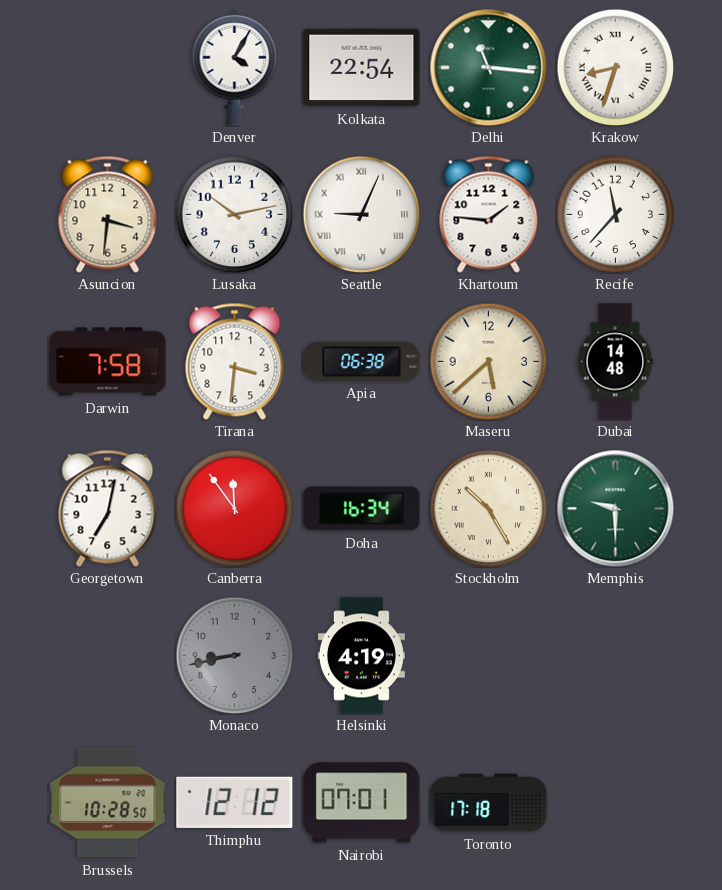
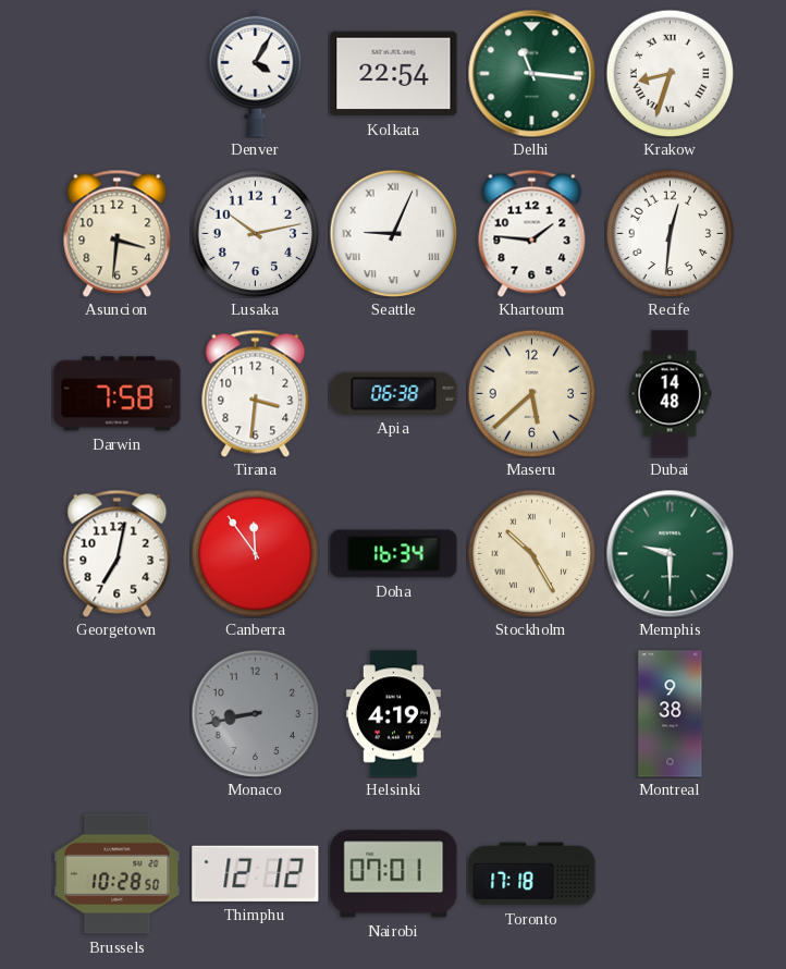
Recife: 11:37 -> 12:31
Montreal: none -> 9:38
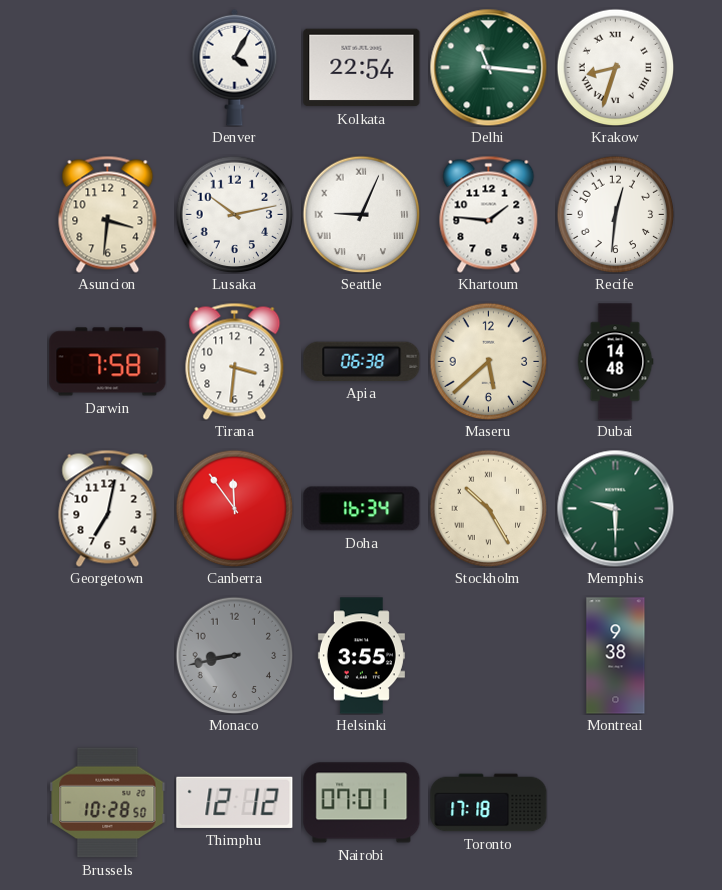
Helsinki: 4:19 -> 3:55
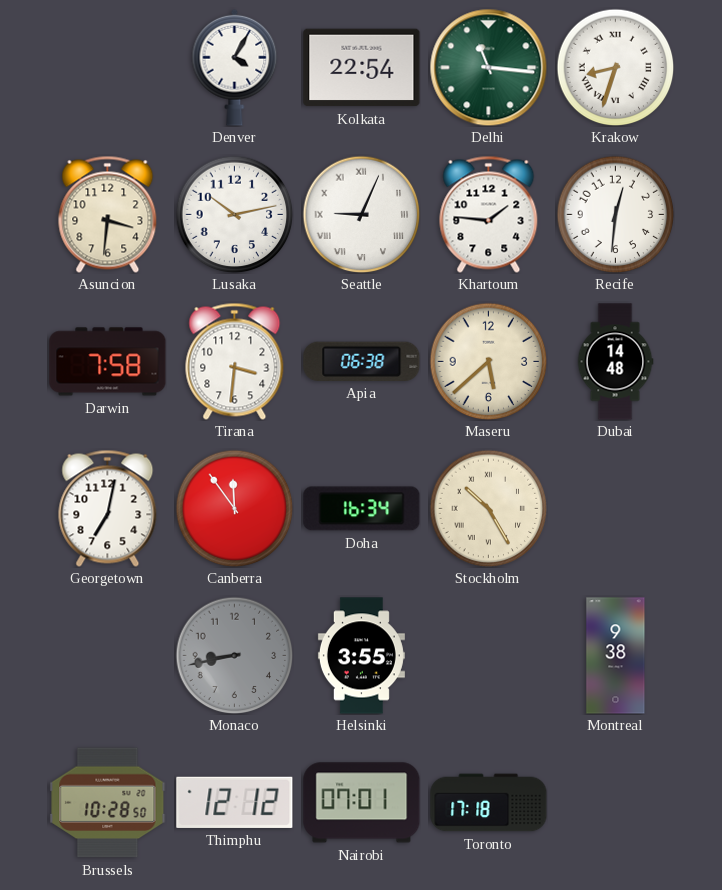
Memphis: 9:30 -> none
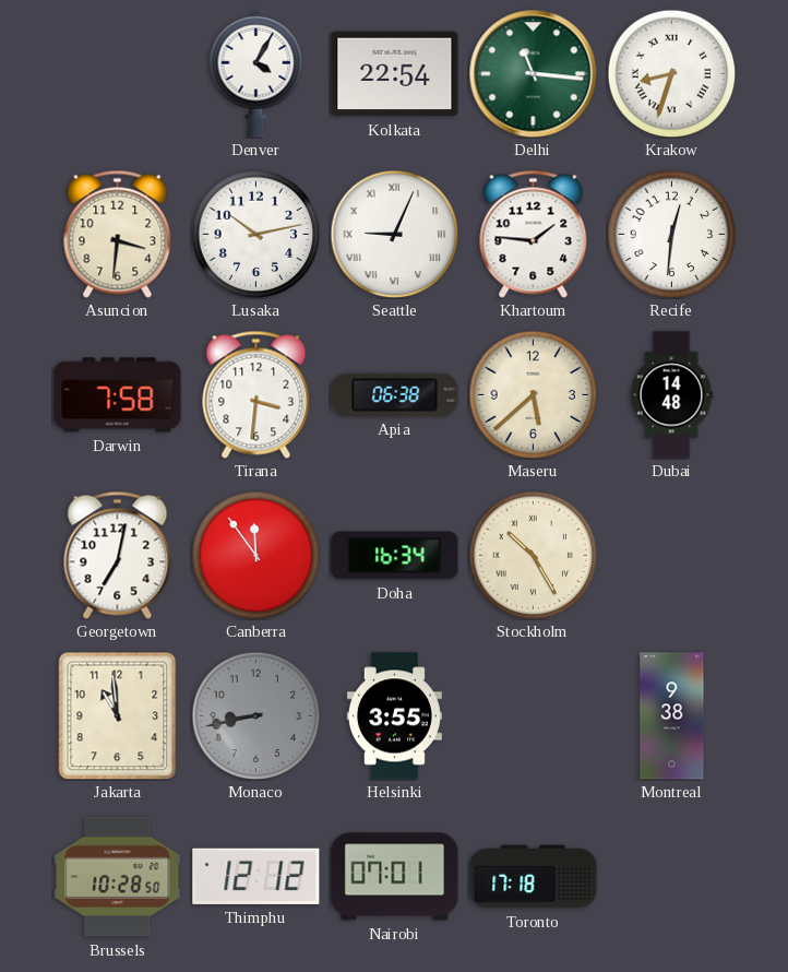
Jakarta: none -> 10:59
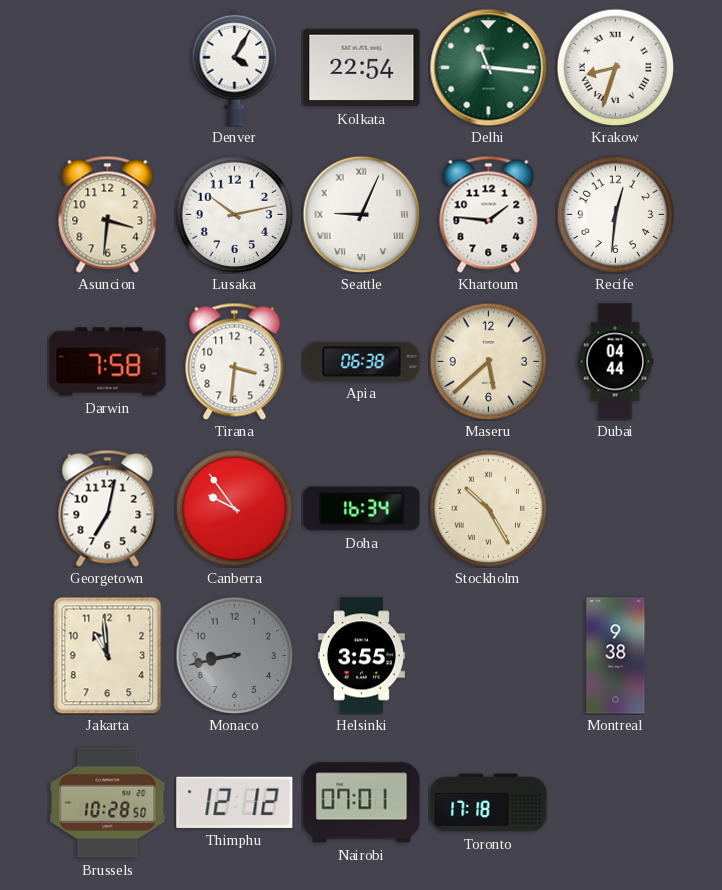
Dubai: 14:48 -> 04:44
Canberra: 11:54 -> 9:54
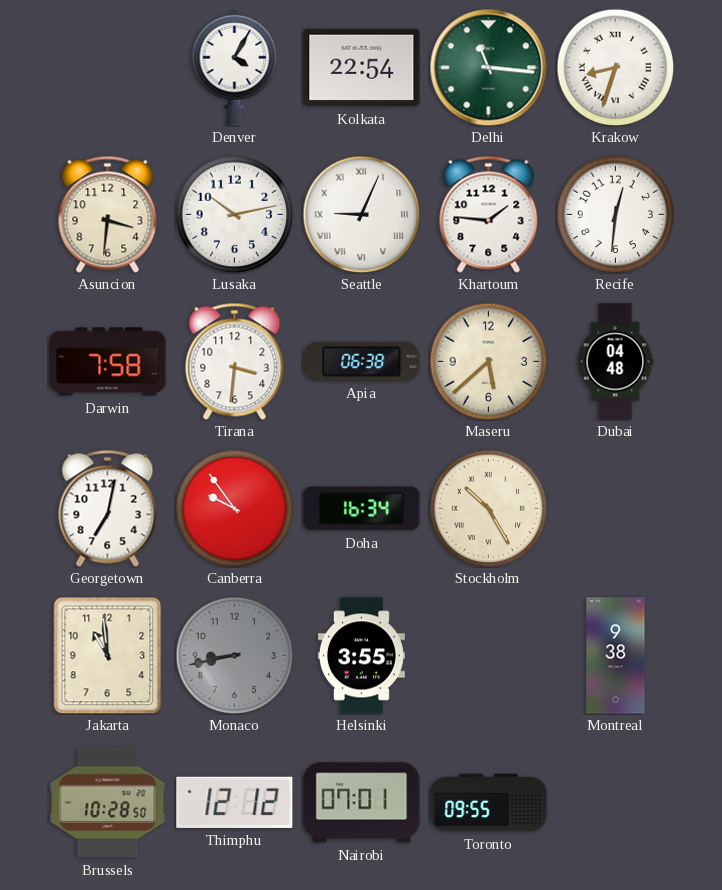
Dubai: 04:44 -> 04:48
Toronto: 17:18 -> 09:55
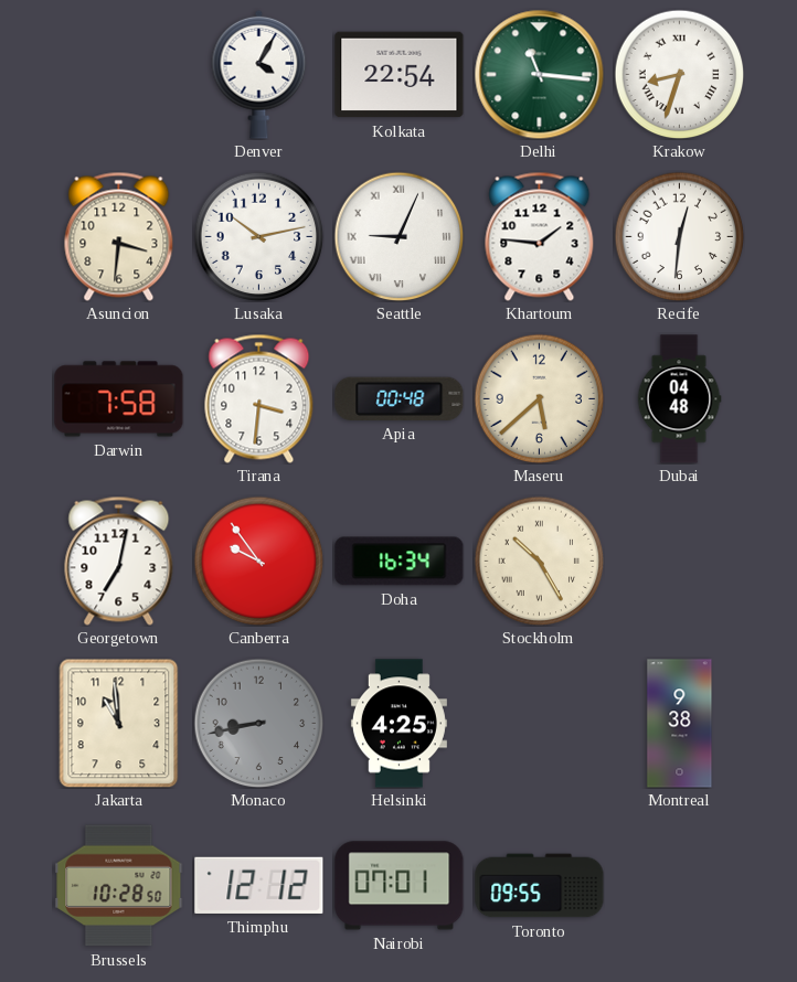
Apia: 06:38 -> 00:48
Helsinki: 3:55 -> 4:25
